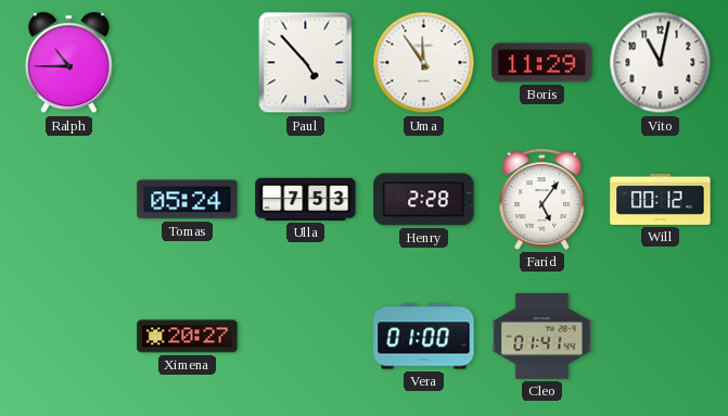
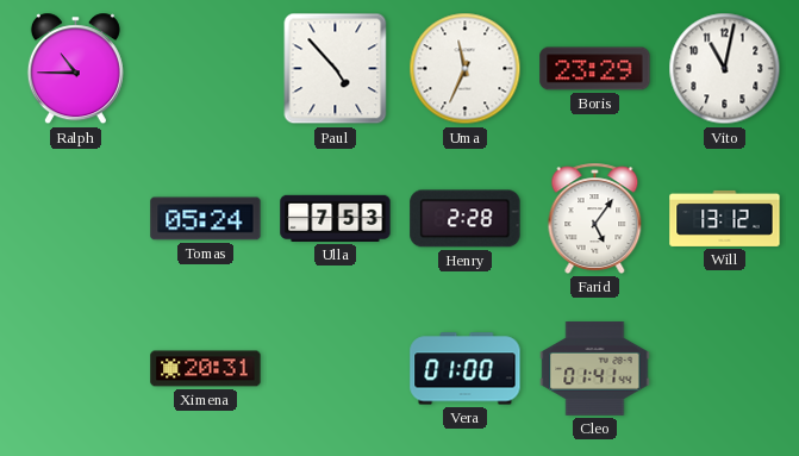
Uma: 11:54 -> 11:34
Boris: 11:29 -> 23:29
Will: 00:12 -> 13:12
Ximena: 20:27 -> 20:31
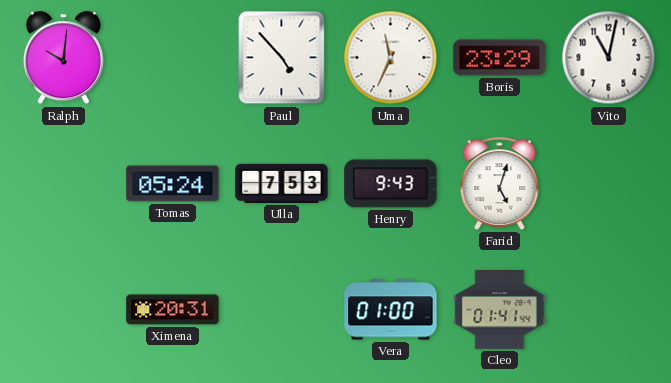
Ralph: 10:45 -> 10:01
Henry: 2:28 -> 9:43
Farid: 5:06 -> 5:03
Will: 13:12 -> none
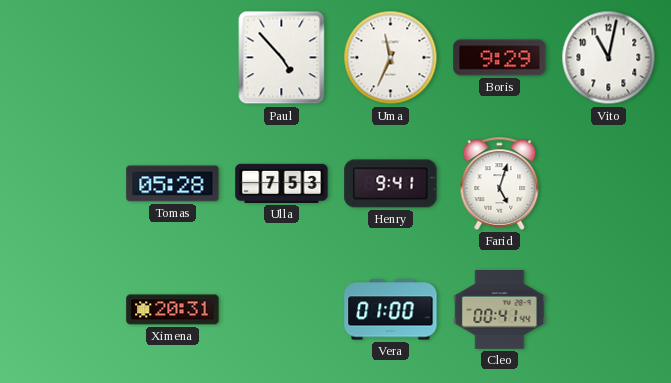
Ralph: 10:01 -> none
Boris: 23:29 -> 9:29
Tomas: 05:24 -> 05:28
Henry: 9:43 -> 9:41
Cleo: 01:41 -> 00:41
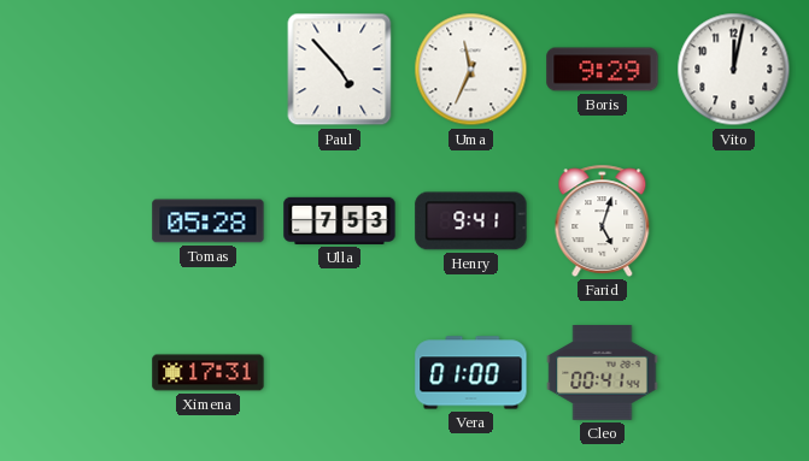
Vito: 11:02 -> 12:02
Ximena: 20:31 -> 17:31
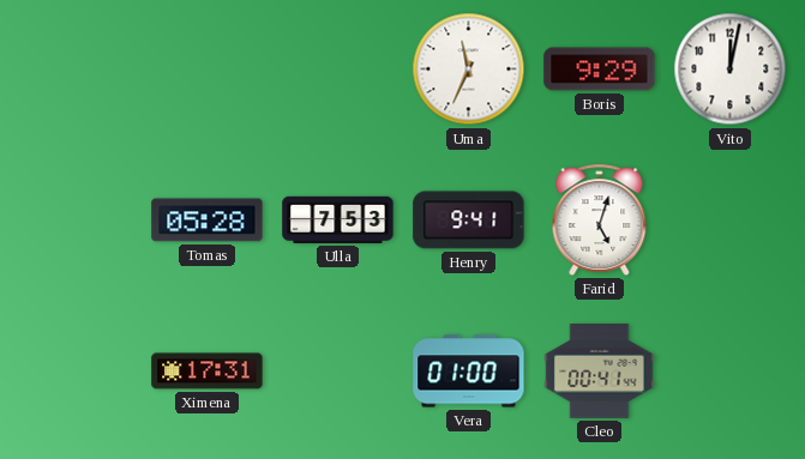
Paul: 4:53 -> none
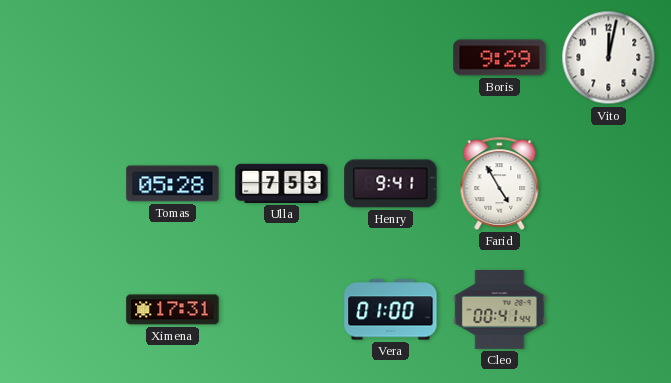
Uma: 11:34 -> none
Farid: 5:03 -> 4:55
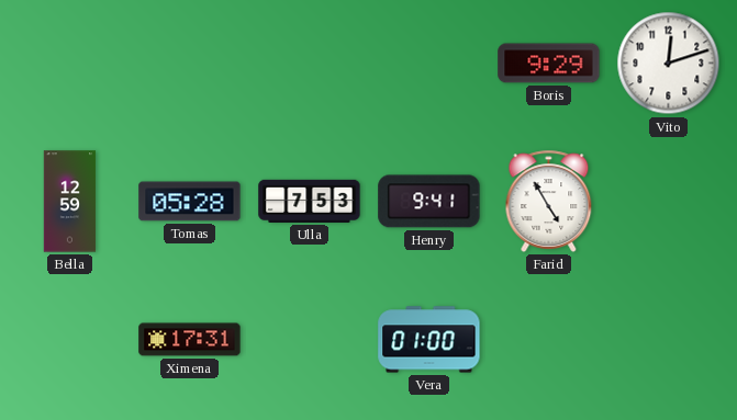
Vito: 12:02 -> 12:12
Bella: none -> 12:59
Cleo: 00:41 -> none
